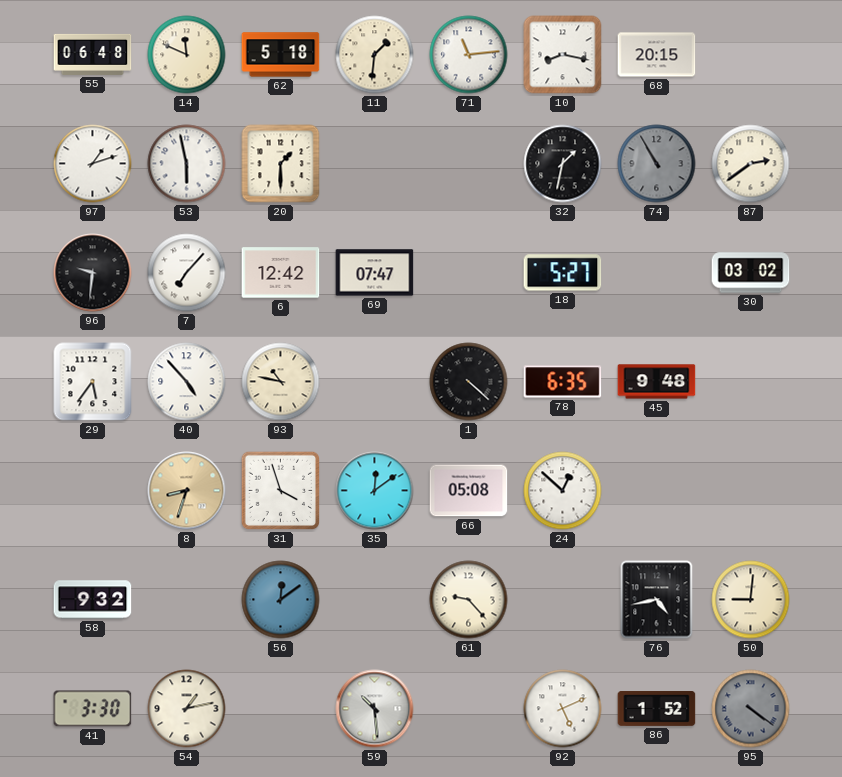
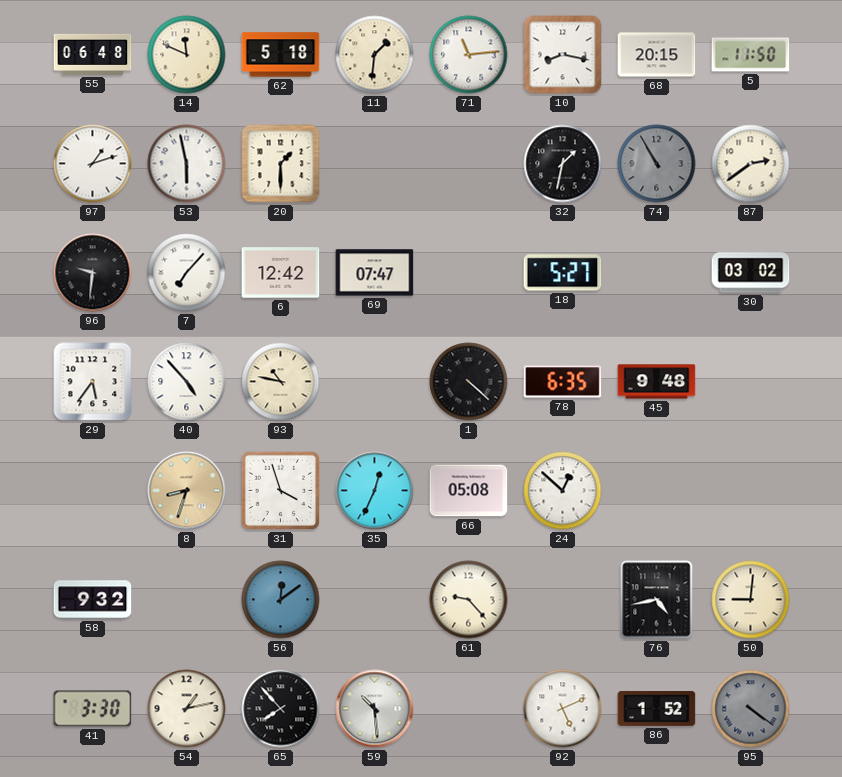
5: none -> 11:50
35: 12:09 -> 12:34
65: none -> 7:53
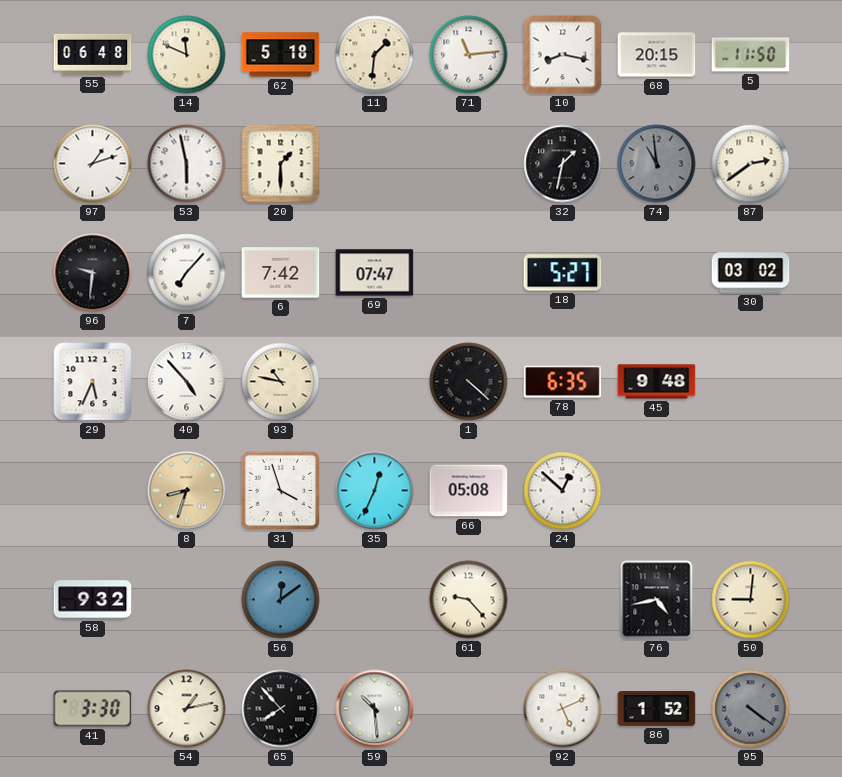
74: 10:55 -> 10:59
6: 12:42 -> 7:42
29: 5:36 -> 5:34
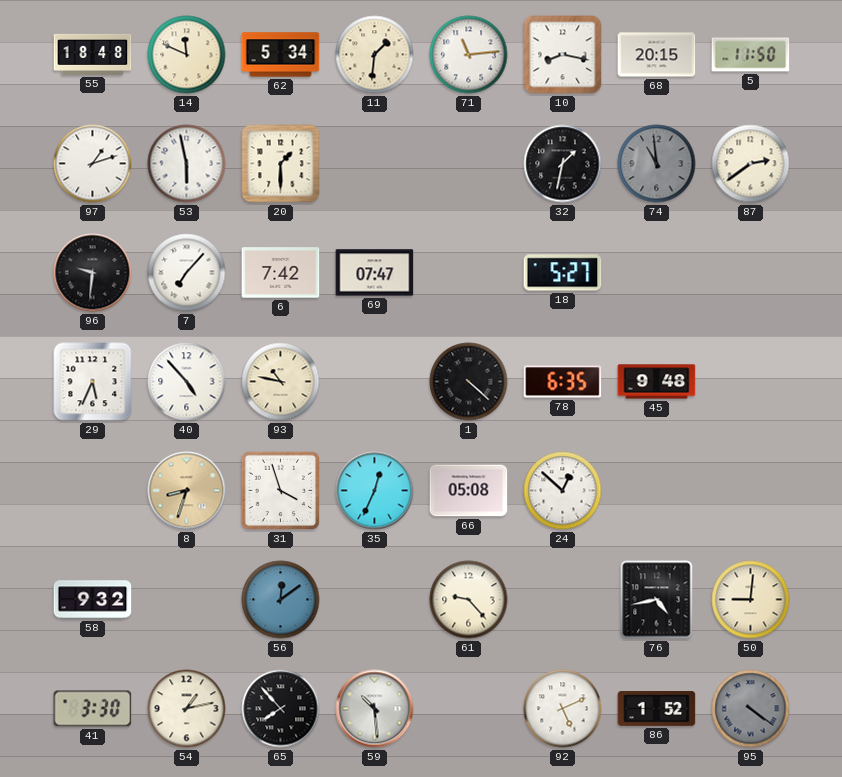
55: 06:48 -> 18:48
62: 5:18 -> 5:34
30: 03:02 -> none
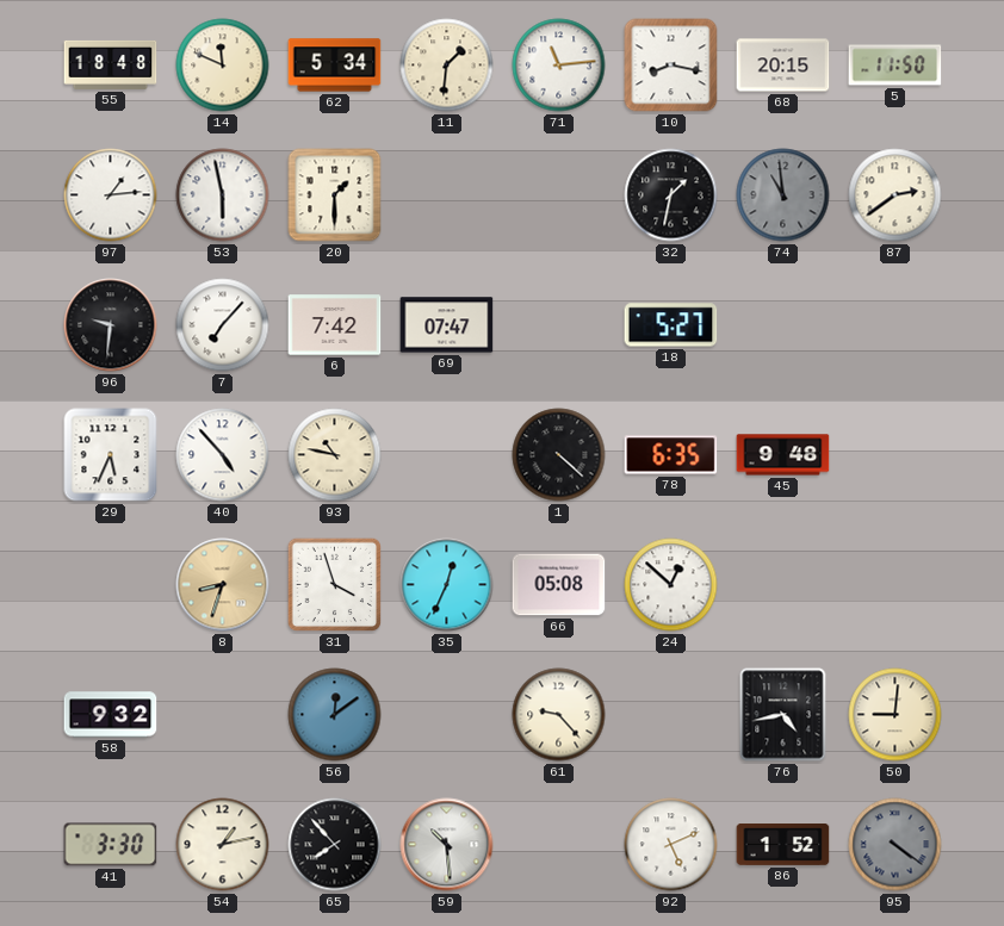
97: 1:12 -> 1:14
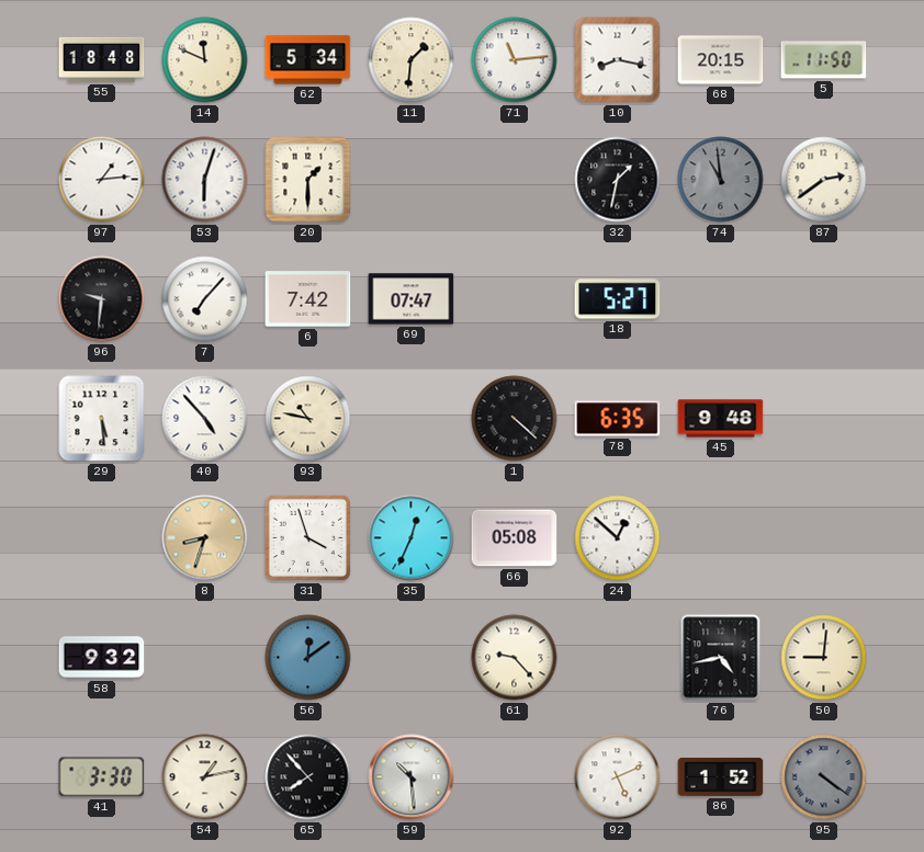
53: 5:58 -> 6:03
29: 5:34 -> 5:29
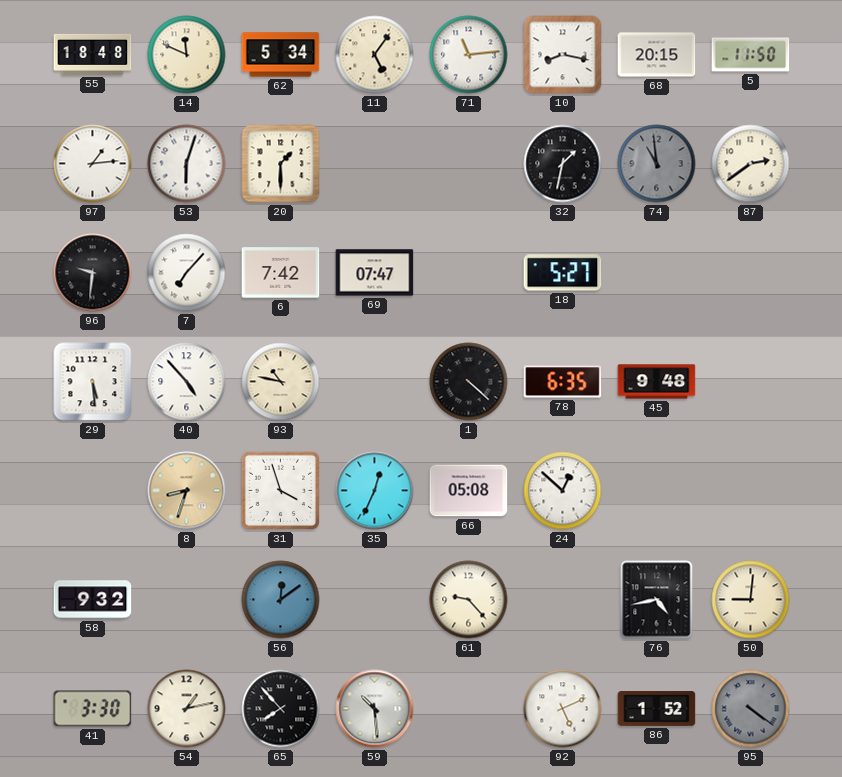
11: 1:31 -> 5:06
